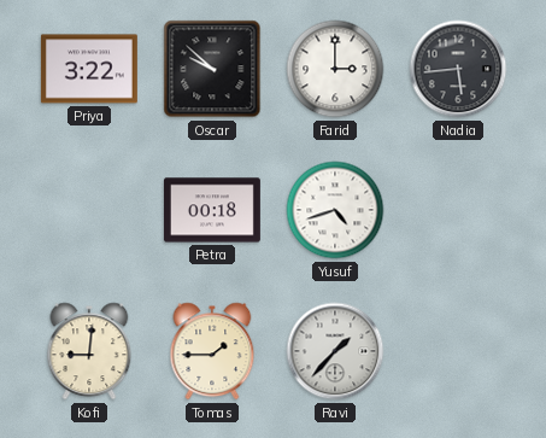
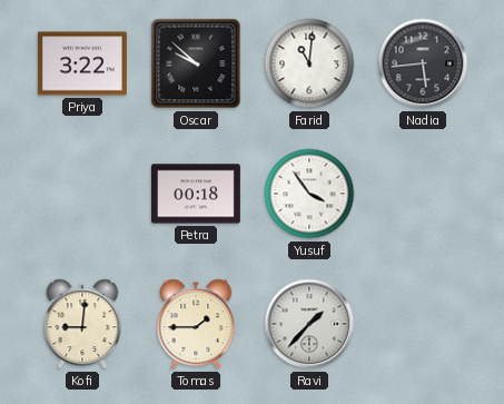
Farid: 3:00 -> 11:01
Yusuf: 4:42 -> 3:54
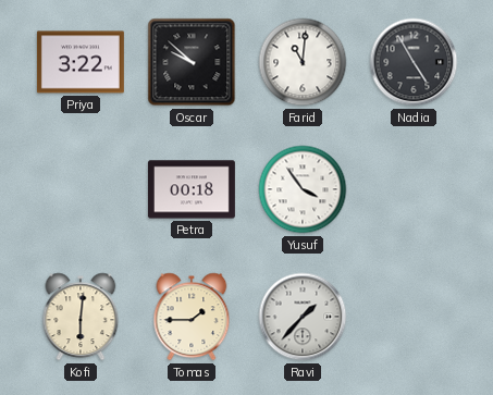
Nadia: 5:44 -> 4:55
Kofi: 9:01 -> 6:01
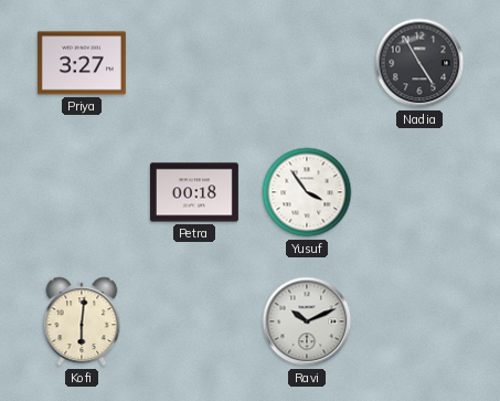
Priya: 3:22 -> 3:27
Oscar: 9:52 -> none
Farid: 11:01 -> none
Tomas: 1:45 -> none
Ravi: 1:37 -> 10:11
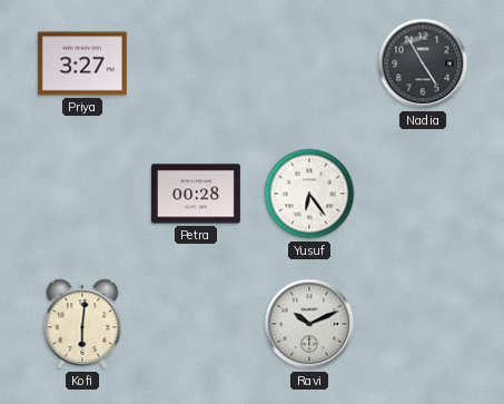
Petra: 00:18 -> 00:28
Yusuf: 3:54 -> 6:24
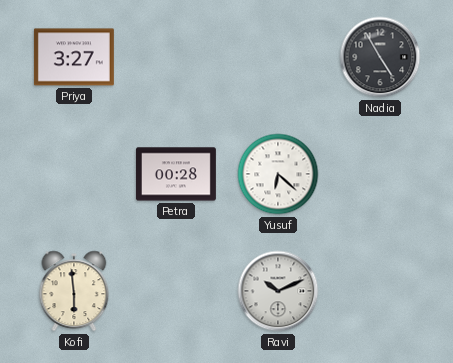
Yusuf: 6:24 -> 6:22
Kofi: 6:01 -> 5:59
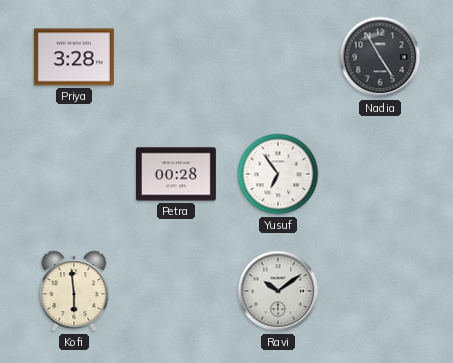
Priya: 3:27 -> 3:28
Yusuf: 6:22 -> 6:54
Ravi: 10:11 -> 10:09
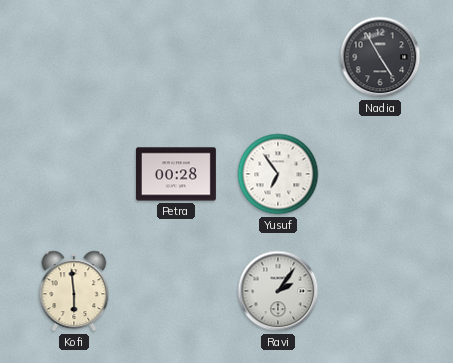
Priya: 3:28 -> none
Ravi: 10:09 -> 2:06
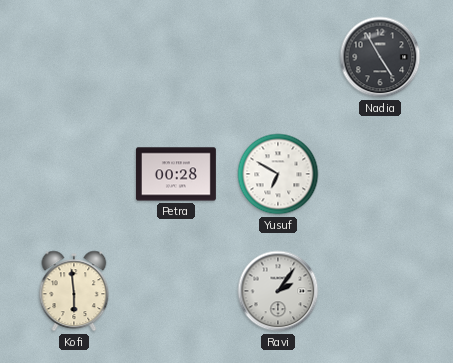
Yusuf: 6:54 -> 6:50
